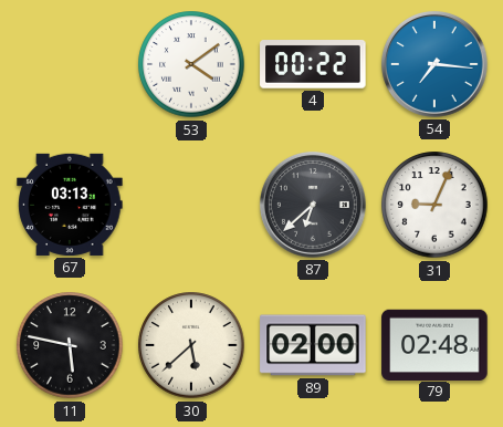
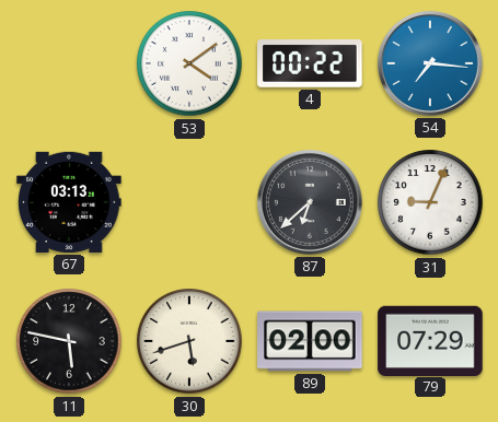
30: 5:38 -> 5:42
79: 02:48 -> 07:29
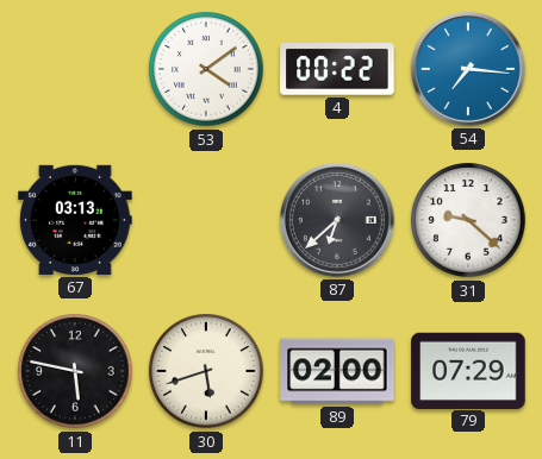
31: 9:04 -> 9:22
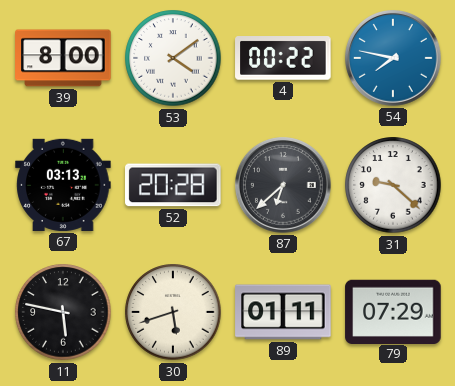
39: none -> 8:00
54: 7:16 -> 7:47
52: none -> 20:28
89: 02:00 -> 01:11
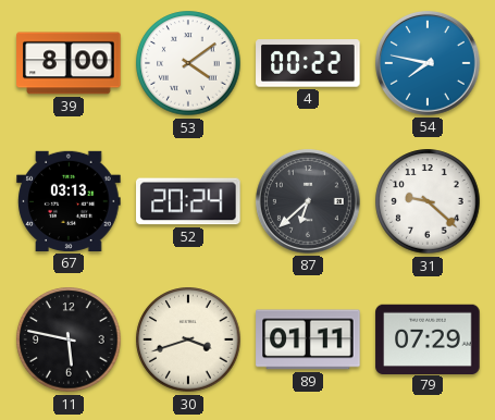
52: 20:28 -> 20:24
30: 5:42 -> 3:42
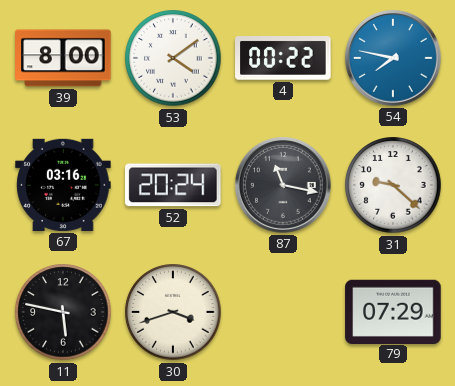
67: 03:13 -> 03:16
87: 6:38 -> 11:17
89: 01:11 -> none
